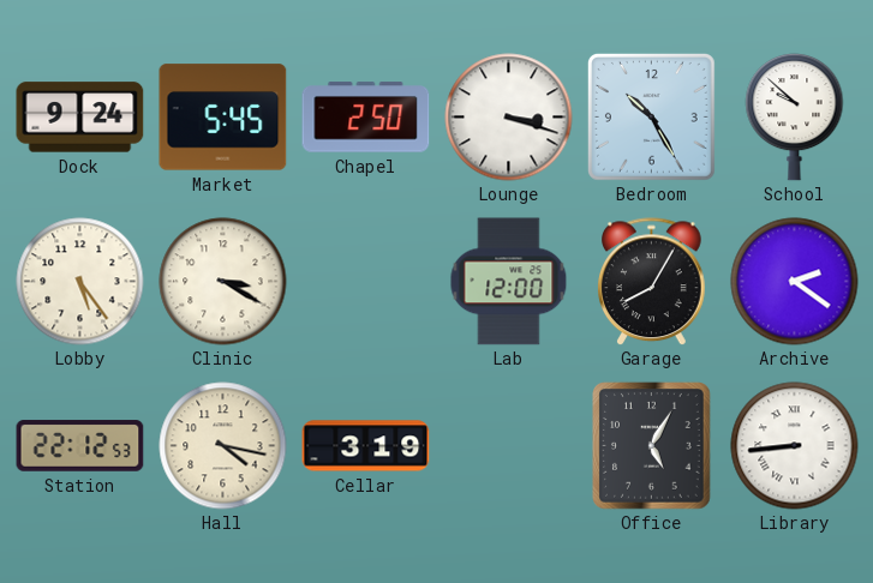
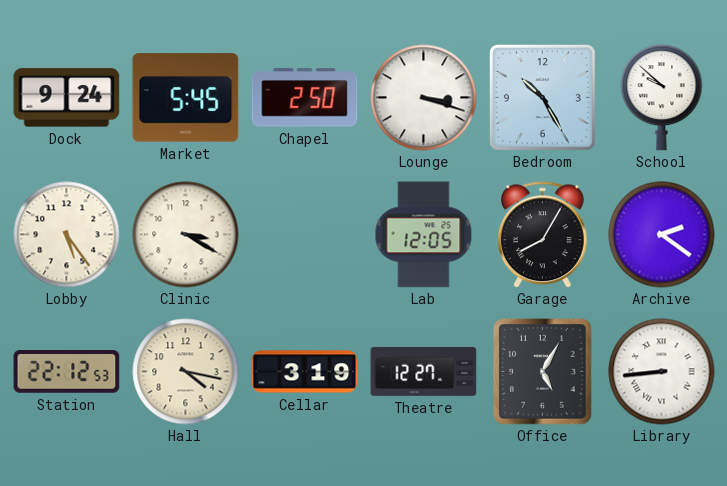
Lab: 12:00 -> 12:05
Theatre: none -> 12:27
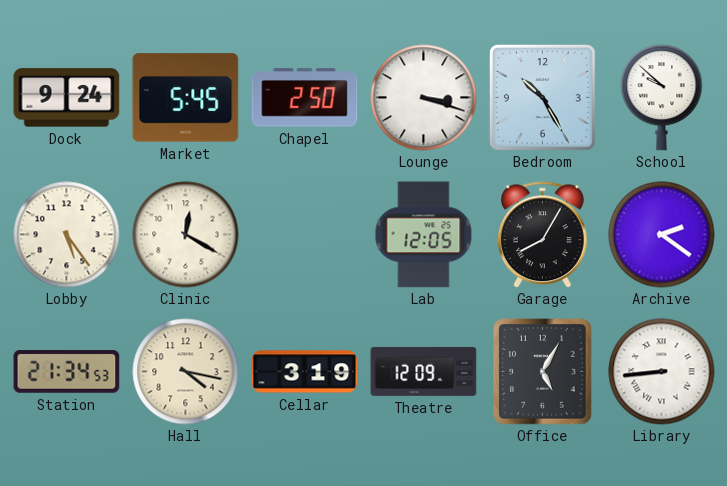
Clinic: 3:20 -> 12:20
Station: 22:12 -> 21:34
Theatre: 12:27 -> 12:09
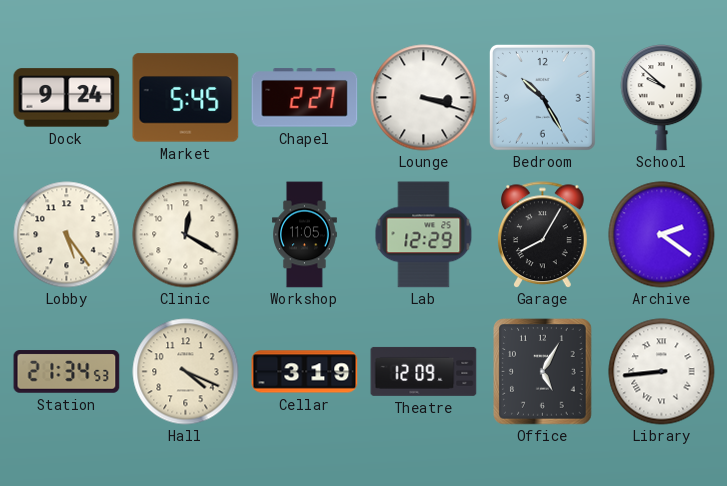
Chapel: 2:50 -> 2:27
Workshop: none -> 11:05
Lab: 12:05 -> 12:29
Hall: 4:17 -> 4:19
